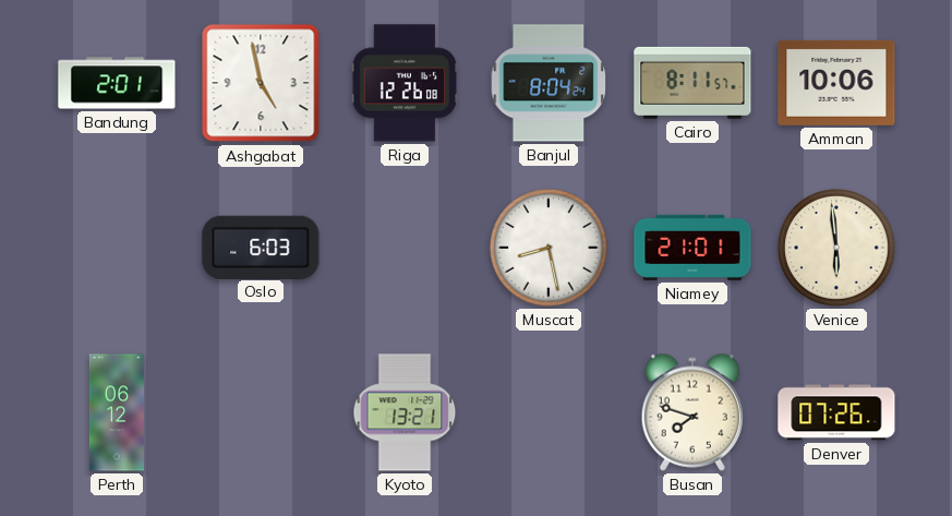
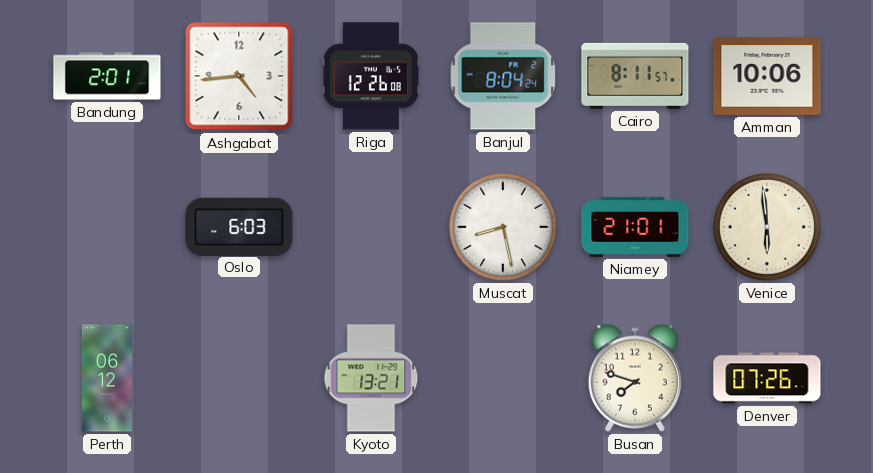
Ashgabat: 4:58 -> 4:44
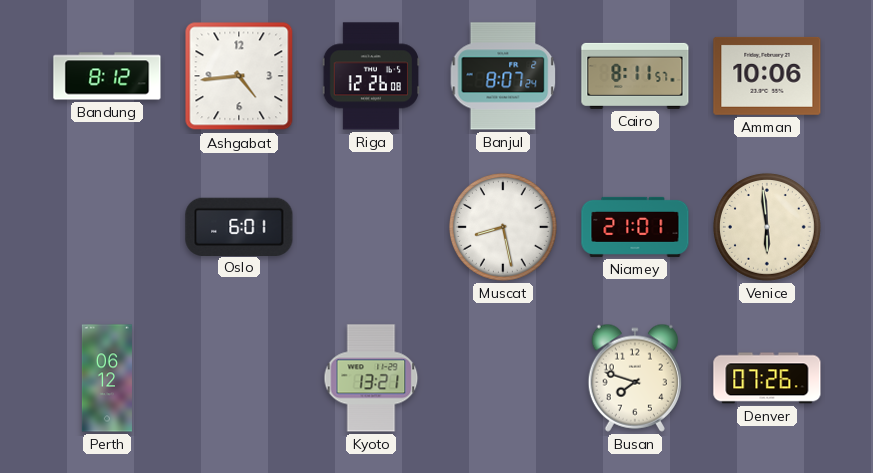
Bandung: 2:01 -> 8:12
Banjul: 8:04 -> 8:07
Oslo: 6:03 -> 6:01
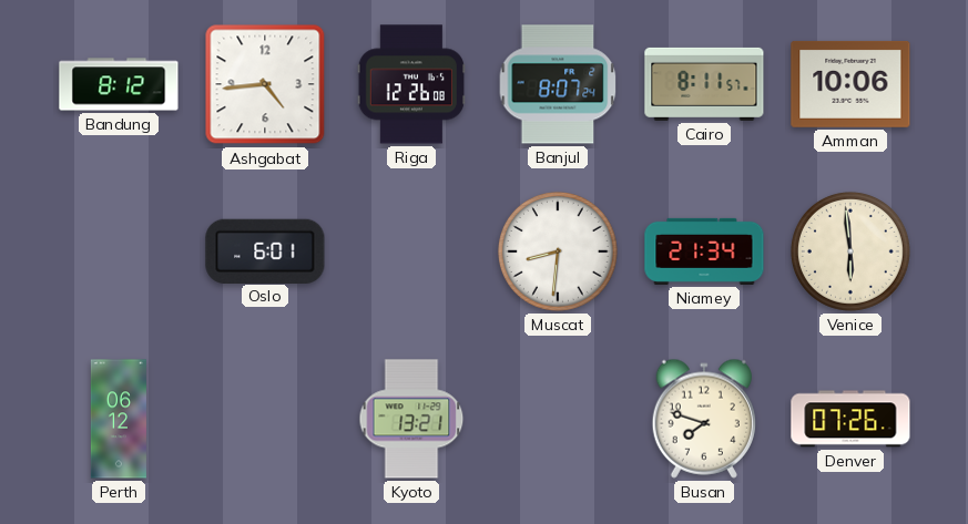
Muscat: 8:28 -> 8:31
Niamey: 21:01 -> 21:34
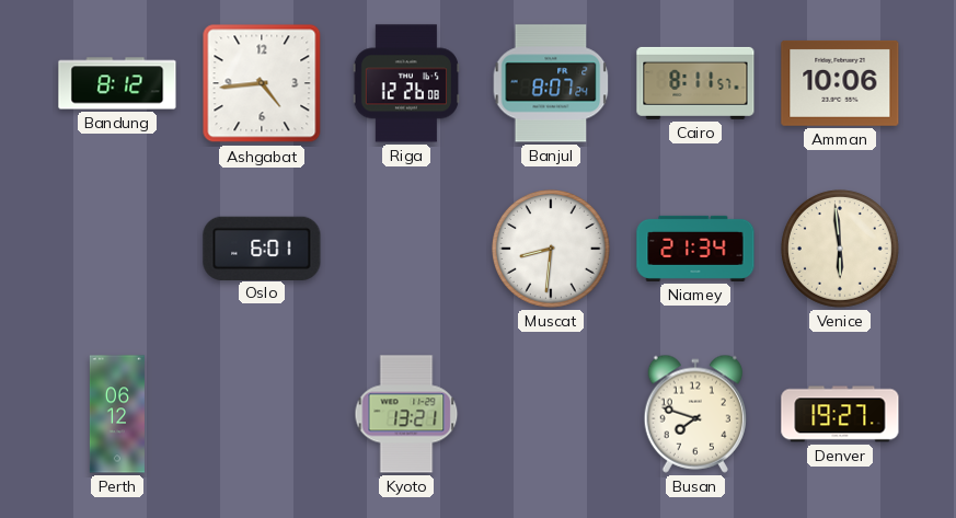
Denver: 07:26 -> 19:27
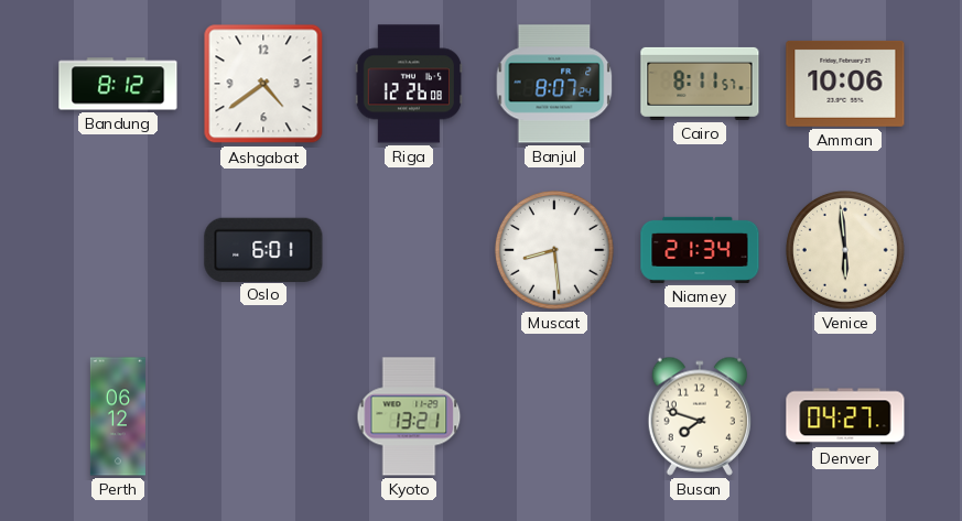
Ashgabat: 4:44 -> 4:39
Muscat: 8:31 -> 8:29
Denver: 19:27 -> 04:27
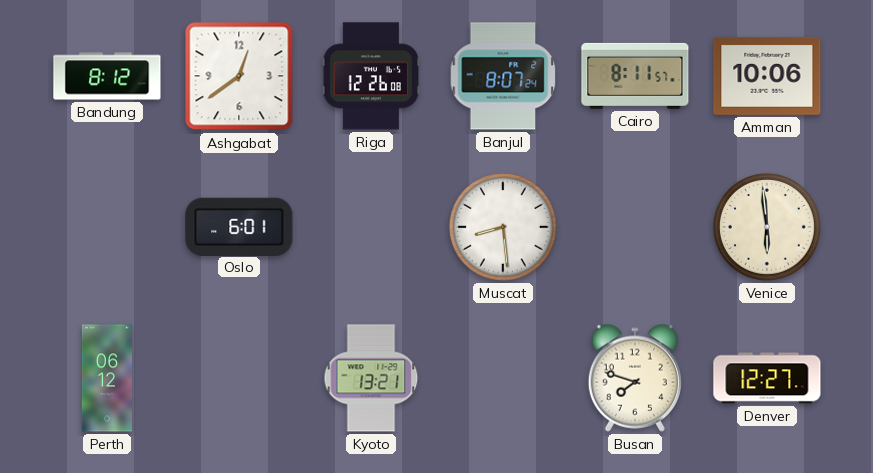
Ashgabat: 4:39 -> 12:39
Niamey: 21:34 -> none
Denver: 04:27 -> 12:27
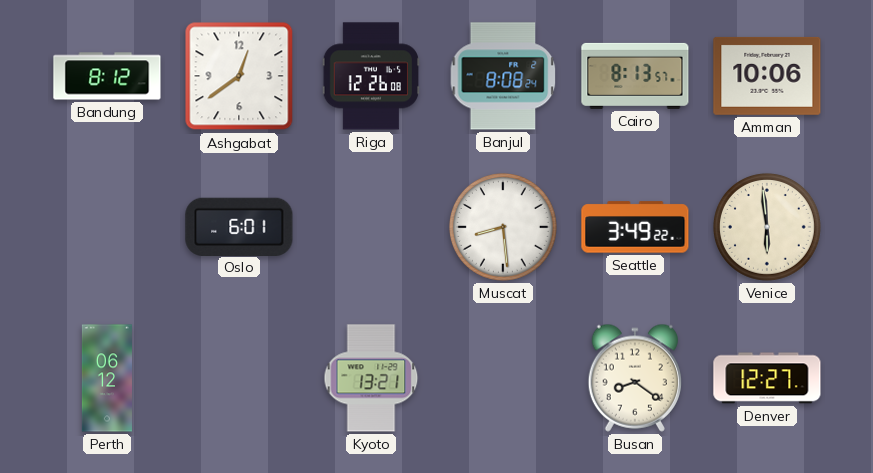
Banjul: 8:07 -> 8:08
Cairo: 8:11 -> 8:13
Seattle: none -> 3:49
Busan: 7:48 -> 8:21
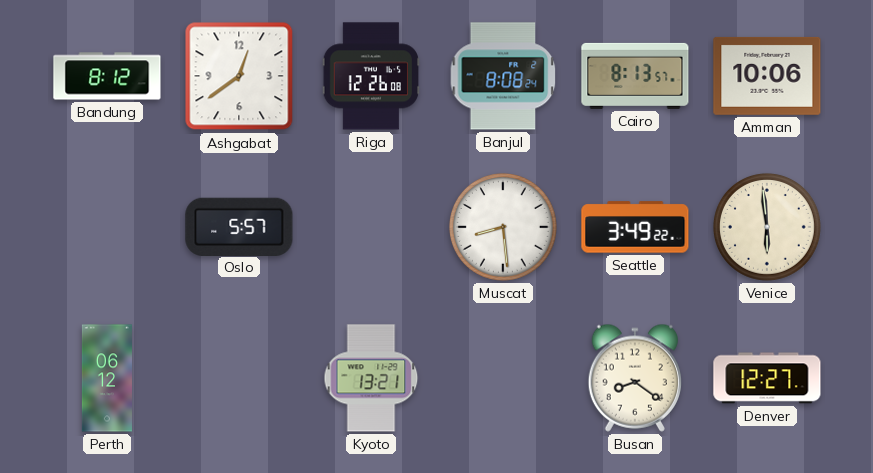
Oslo: 6:01 -> 5:57
